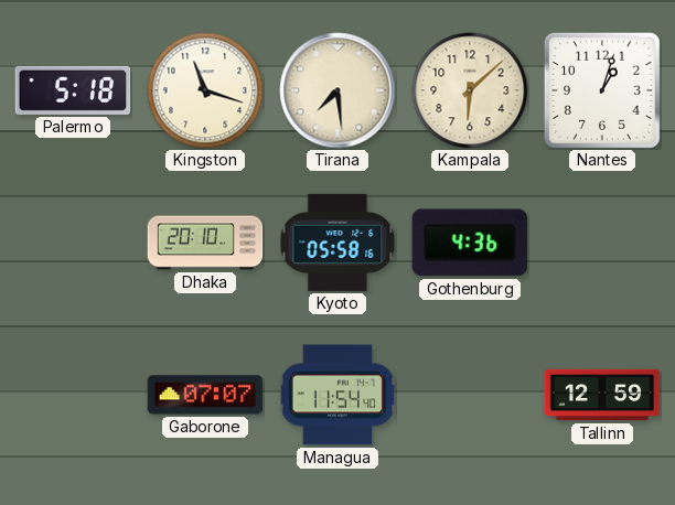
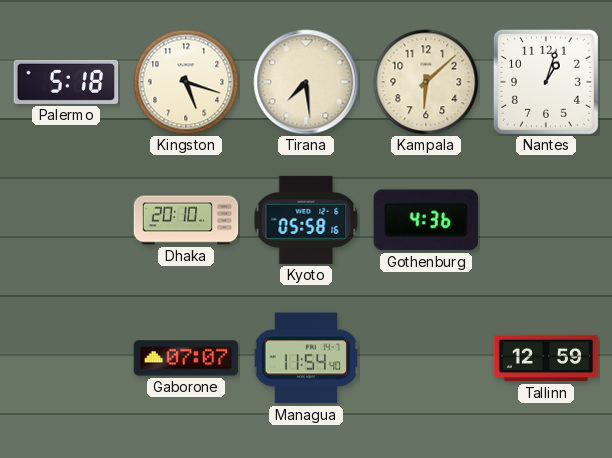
Kingston: 11:18 -> 5:18
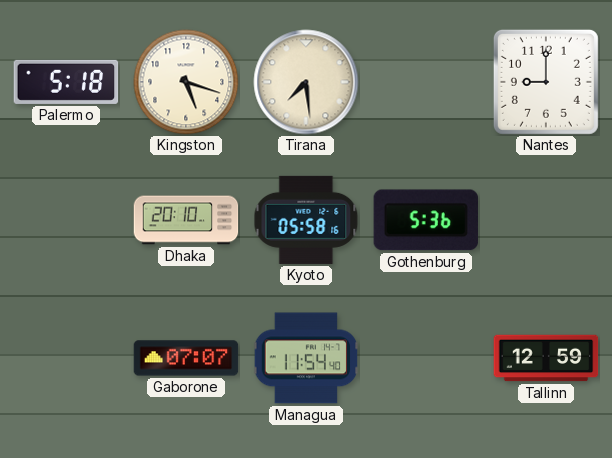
Kampala: 6:08 -> none
Nantes: 1:03 -> 9:00
Gothenburg: 4:36 -> 5:36
